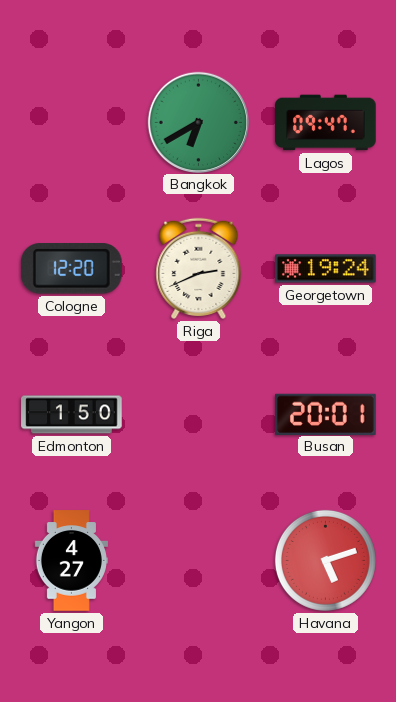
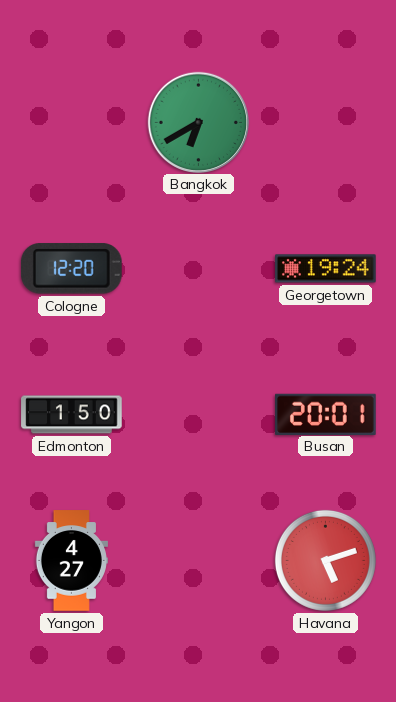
Lagos: 09:47 -> none
Riga: 2:41 -> none
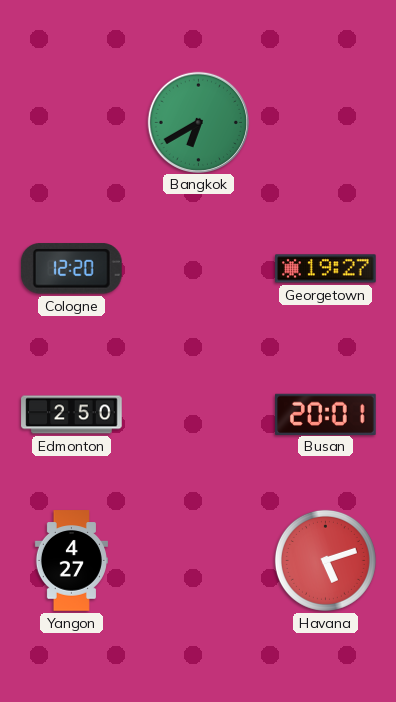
Georgetown: 19:24 -> 19:27
Edmonton: 1:50 -> 2:50
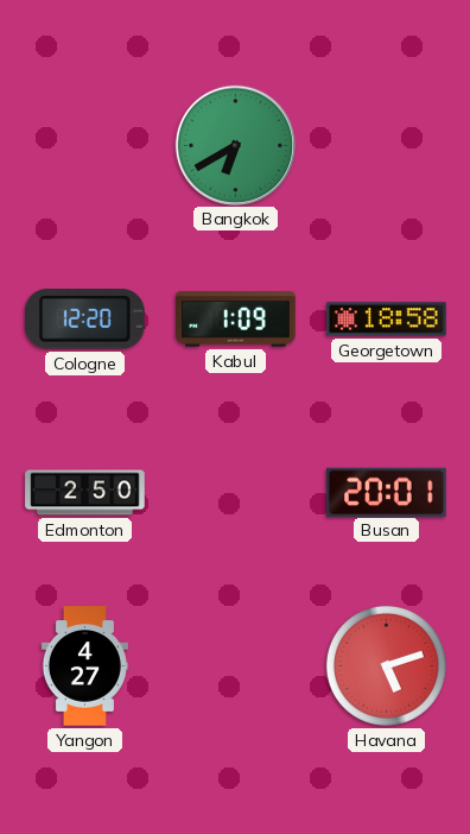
Kabul: none -> 1:09
Georgetown: 19:27 -> 18:58
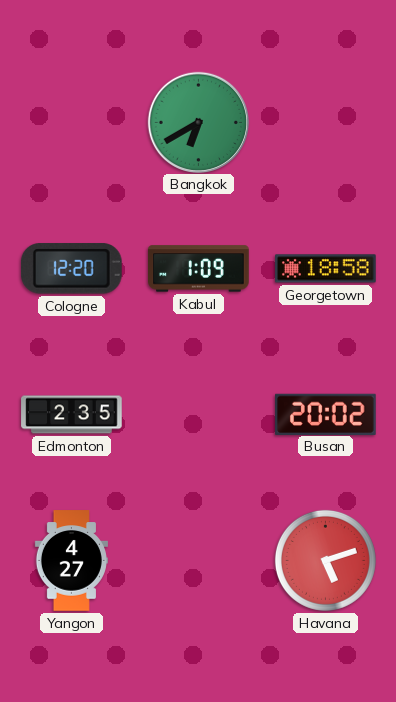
Edmonton: 2:50 -> 2:35
Busan: 20:01 -> 20:02
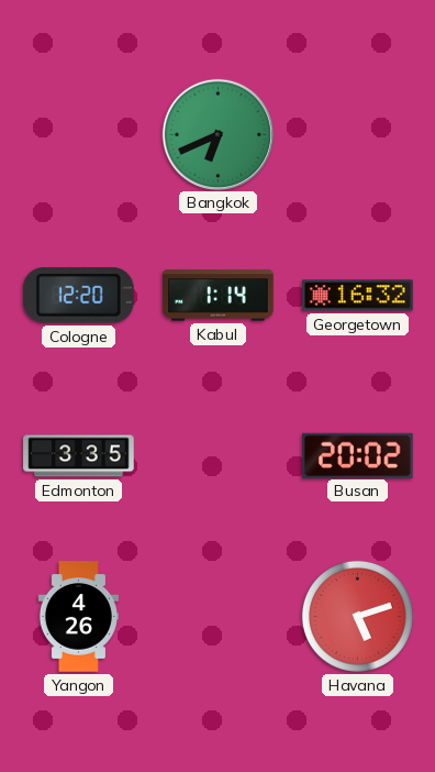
Bangkok: 6:40 -> 6:41
Kabul: 1:09 -> 1:14
Georgetown: 18:58 -> 16:32
Edmonton: 2:35 -> 3:35
Yangon: 4:27 -> 4:26
